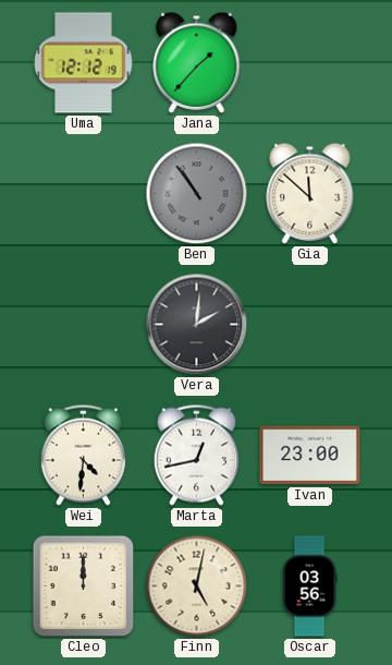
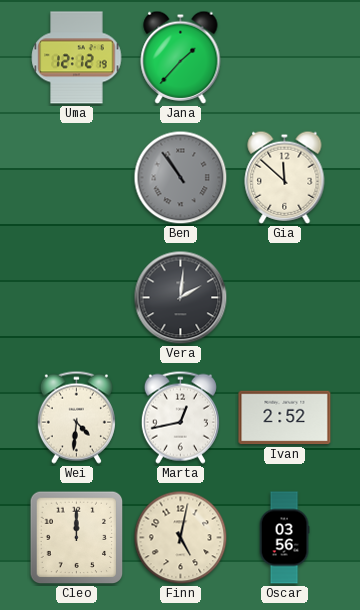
Ivan: 23:00 -> 2:52
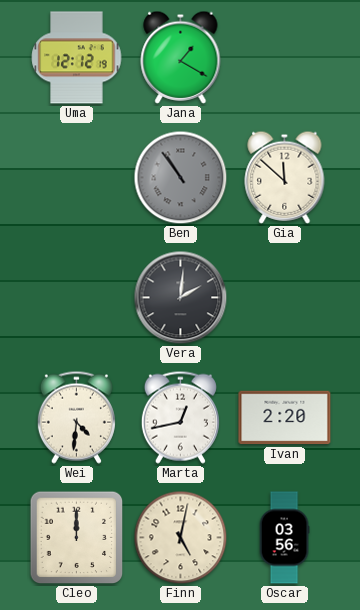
Jana: 1:37 -> 1:20
Ivan: 2:52 -> 2:20
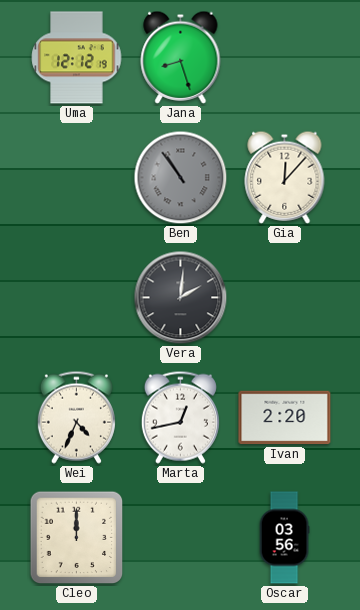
Jana: 1:20 -> 8:27
Gia: 11:52 -> 12:07
Wei: 4:31 -> 4:34
Finn: 5:02 -> none
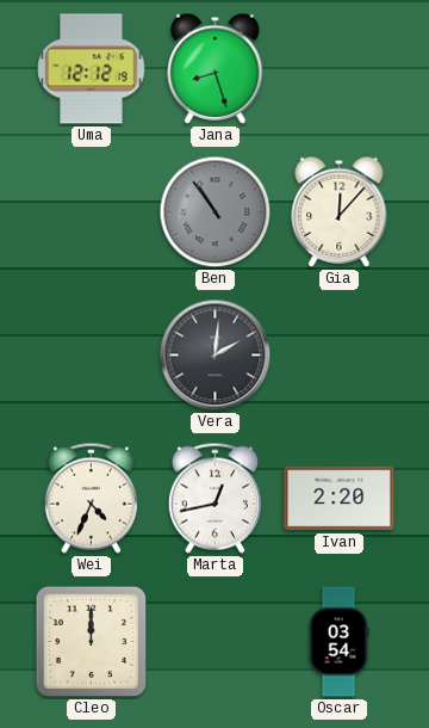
Oscar: 03:56 -> 03:54
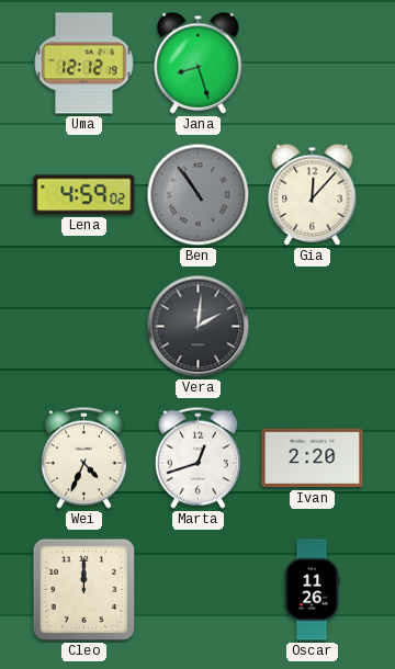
Lena: none -> 4:59
Marta: 12:43 -> 12:42
Oscar: 03:54 -> 11:26
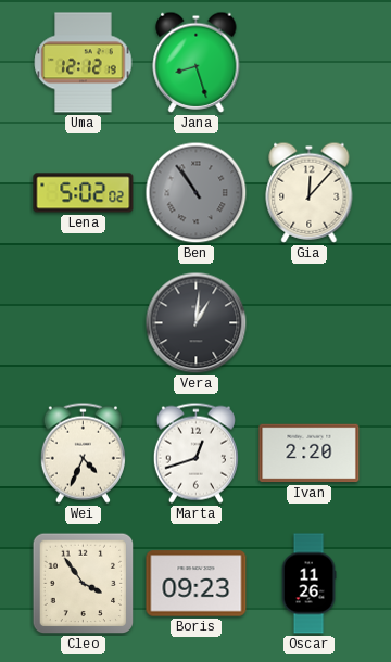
Lena: 4:59 -> 5:02
Vera: 2:01 -> 1:01
Cleo: 12:00 -> 3:54
Boris: none -> 09:23
